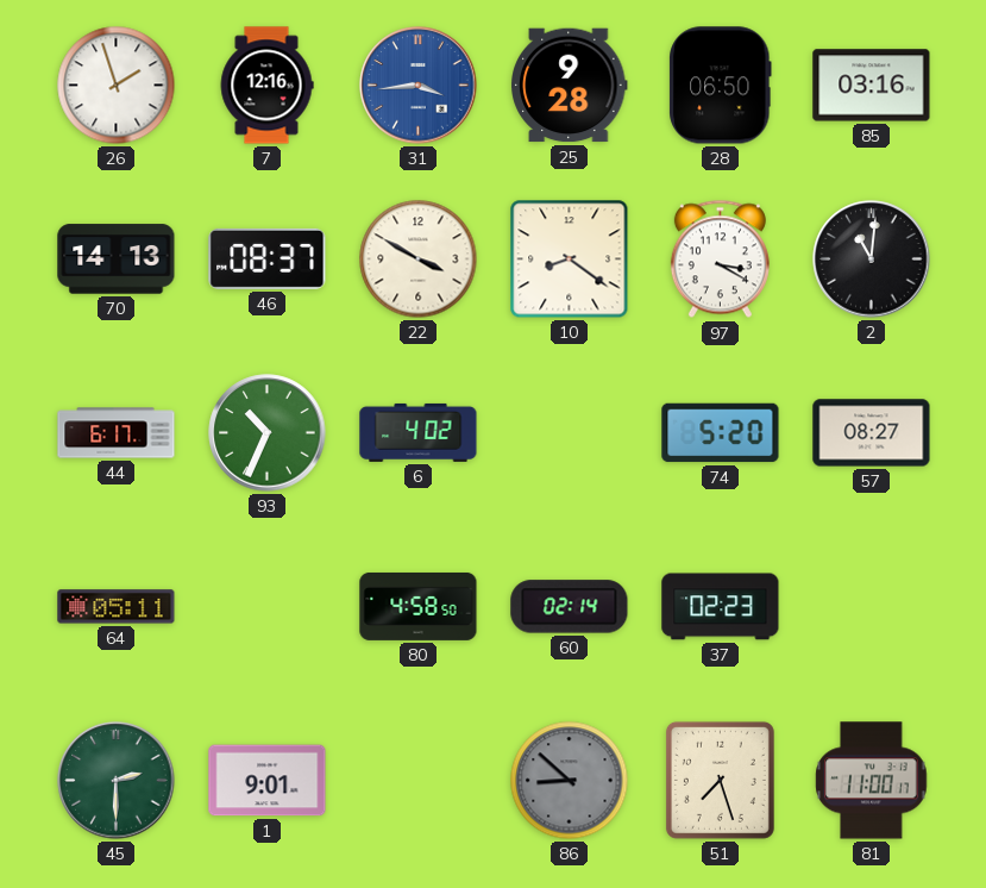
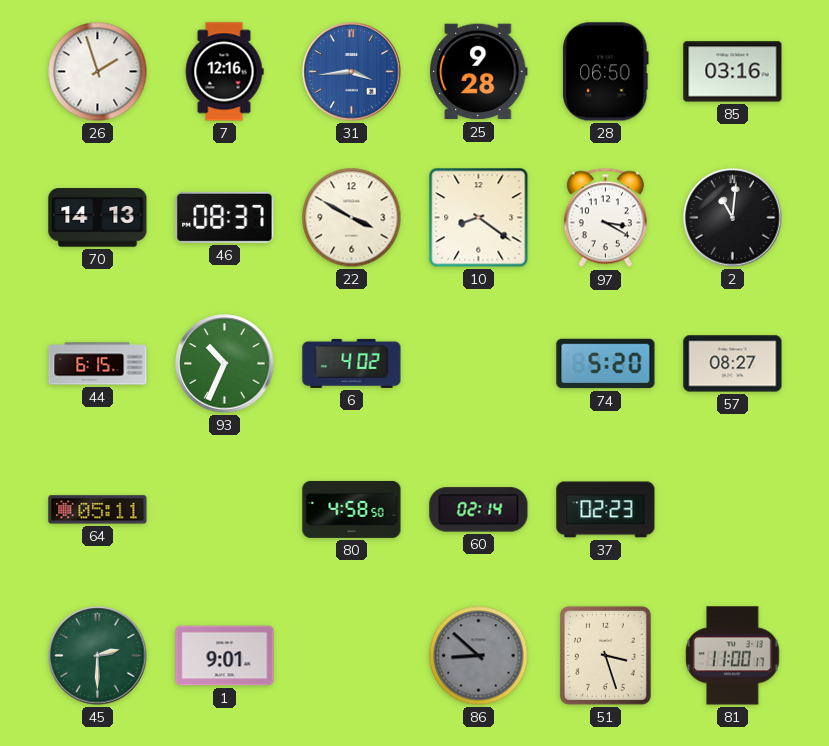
44: 6:17 -> 6:15
51: 7:27 -> 3:27
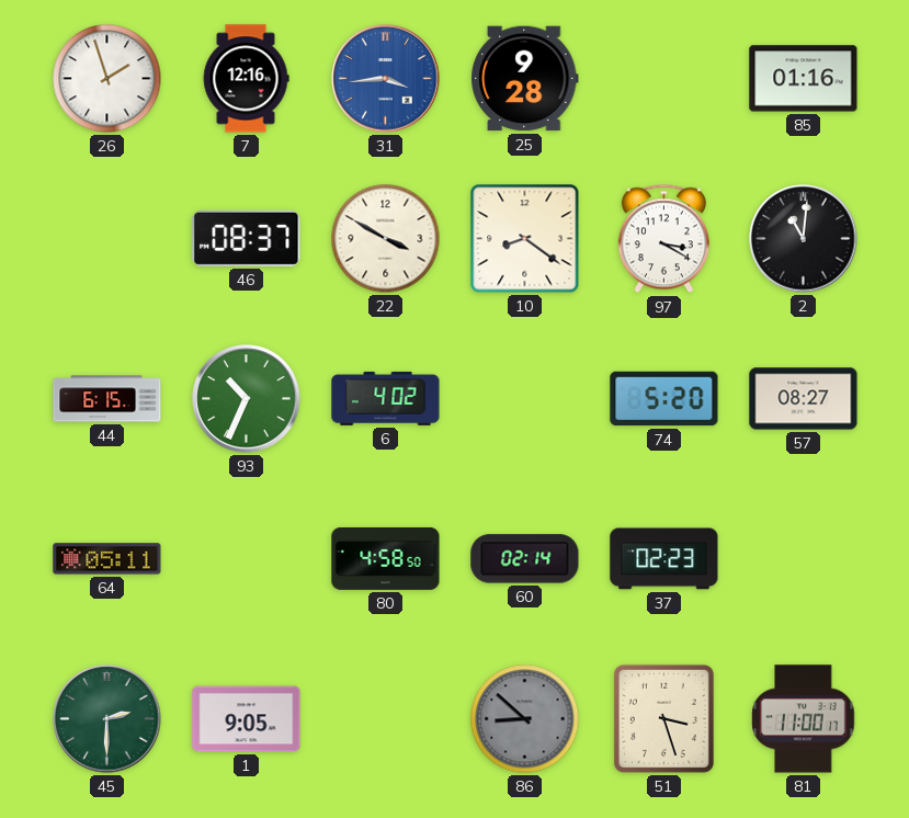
28: 06:50 -> none
85: 03:16 -> 01:16
70: 14:13 -> none
1: 9:01 -> 9:05
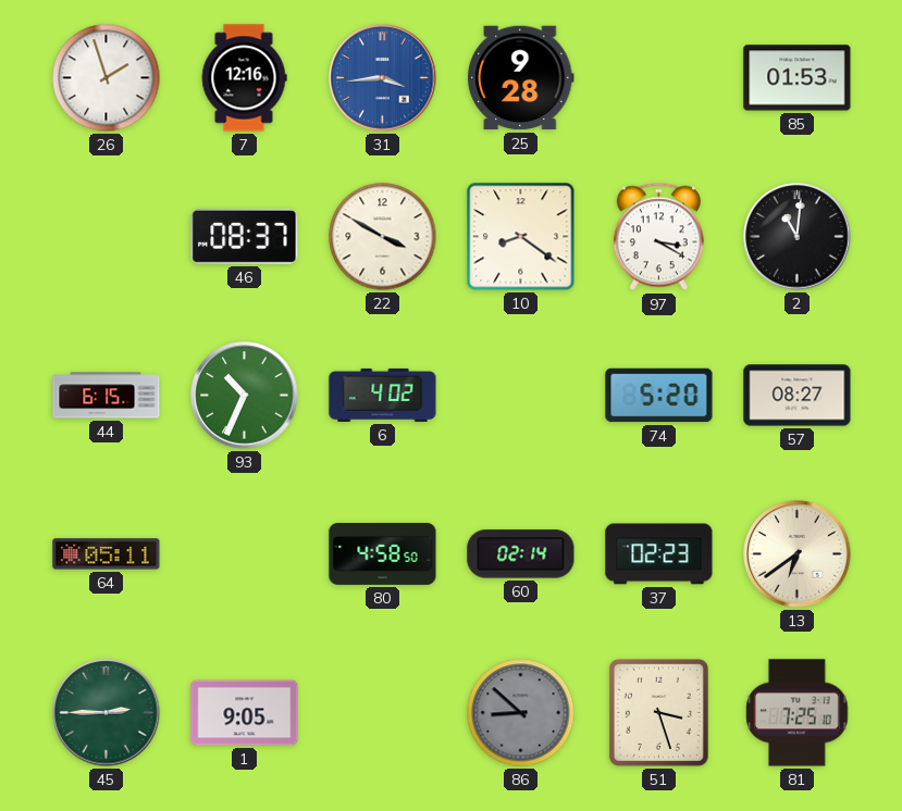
85: 01:16 -> 01:53
13: none -> 6:39
45: 2:30 -> 2:45
81: 11:00 -> 7:25
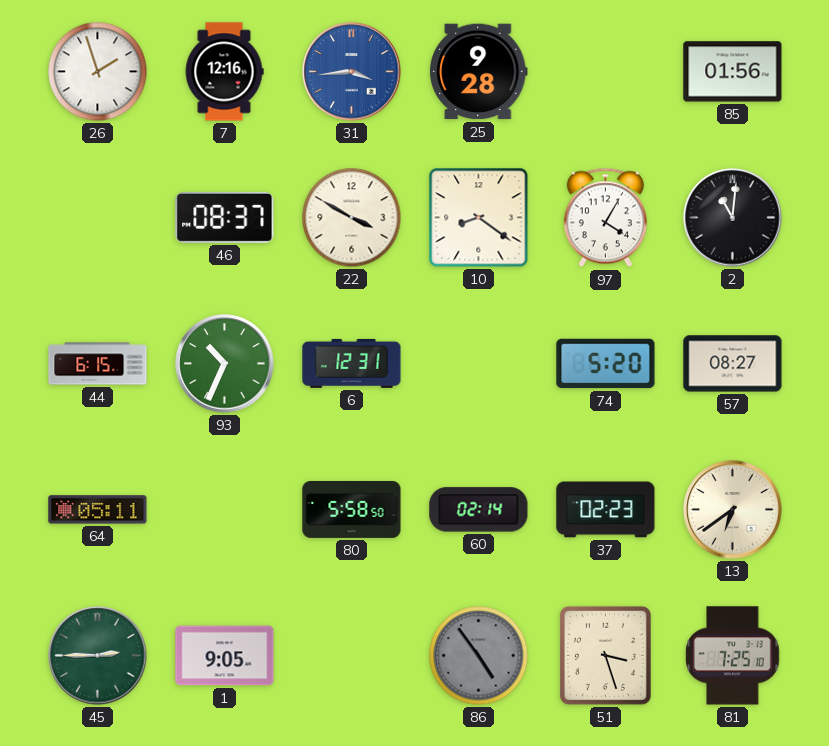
85: 01:53 -> 01:56
97: 3:20 -> 4:05
6: 4:02 -> 12:31
80: 4:58 -> 5:58
86: 8:52 -> 4:54
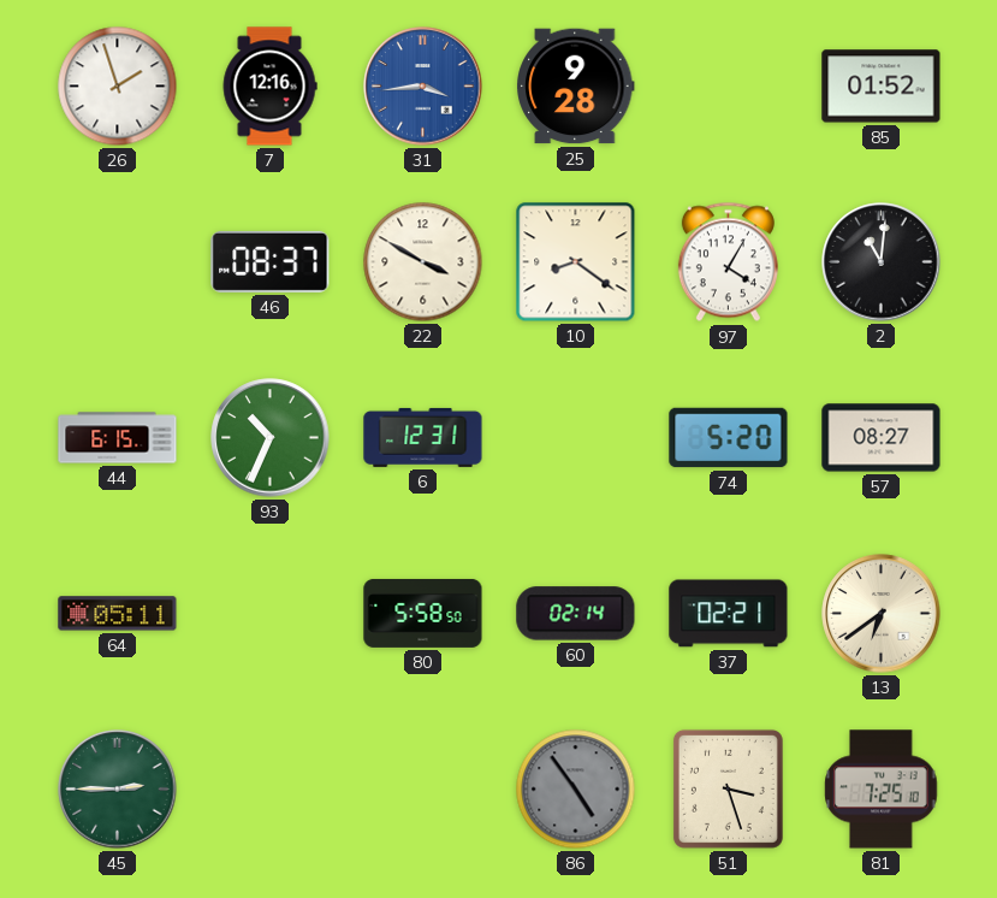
85: 01:56 -> 01:52
37: 02:23 -> 02:21
1: 9:05 -> none
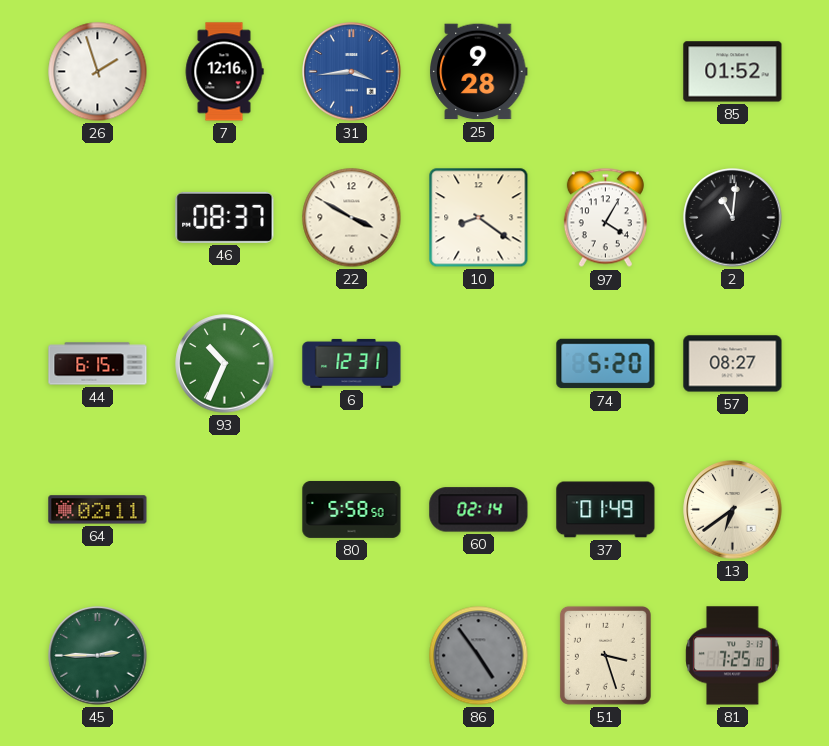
64: 05:11 -> 02:11
37: 02:21 -> 01:49
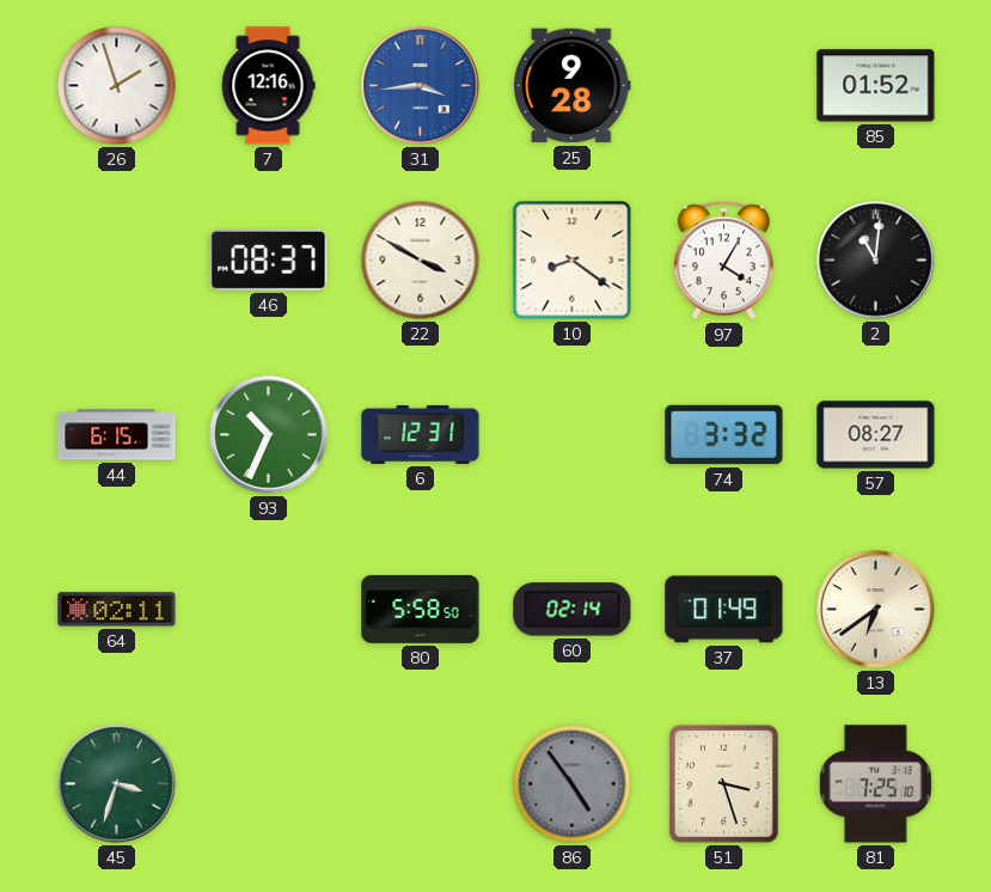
74: 5:20 -> 3:32
45: 2:45 -> 3:33
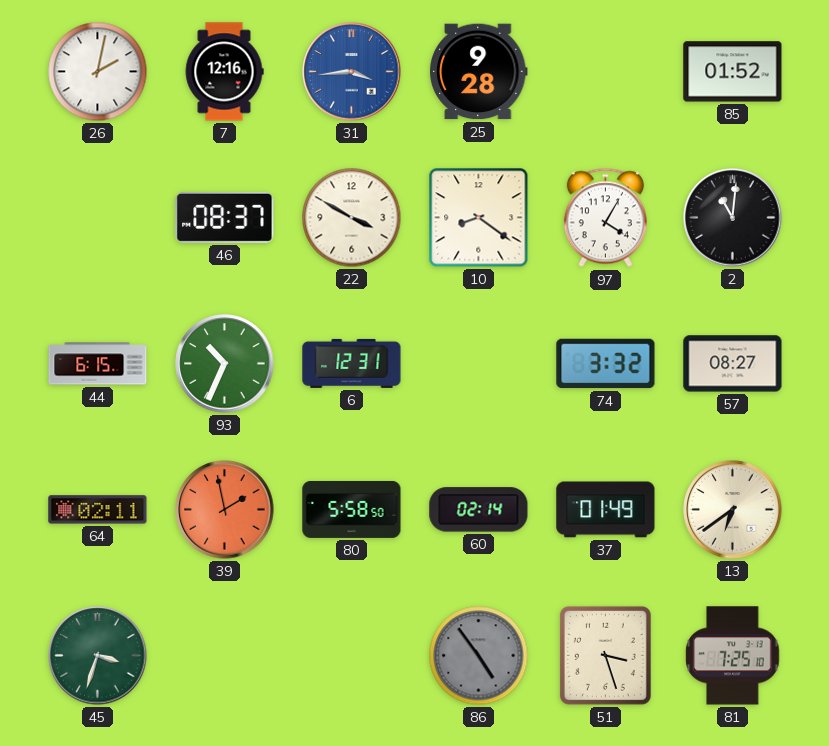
26: 1:57 -> 2:02
39: none -> 1:58
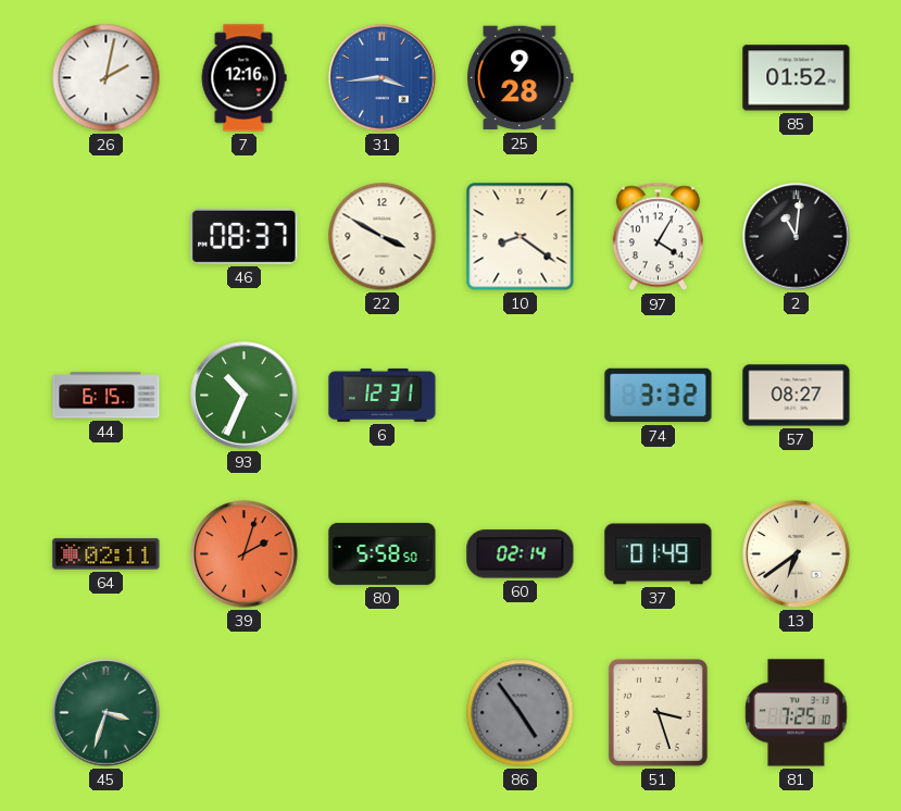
39: 1:58 -> 2:03
